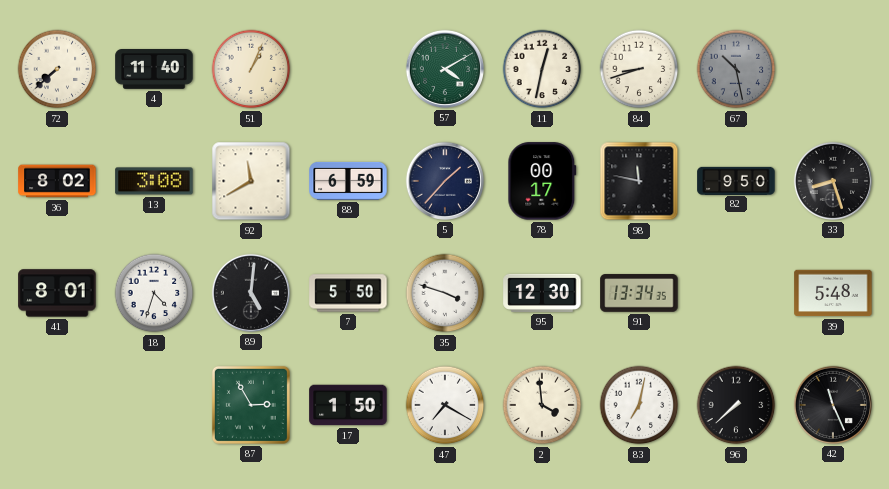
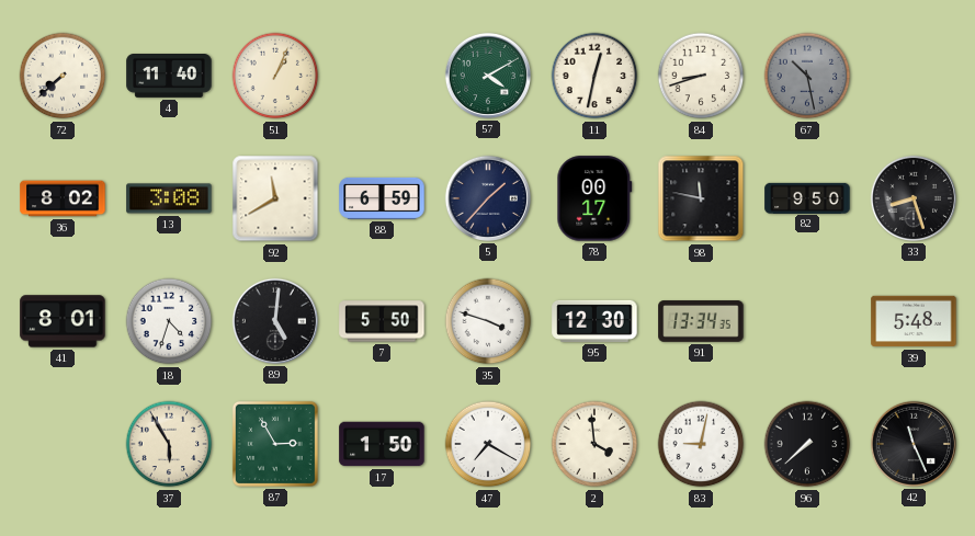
37: none -> 5:55
83: 7:02 -> 9:02
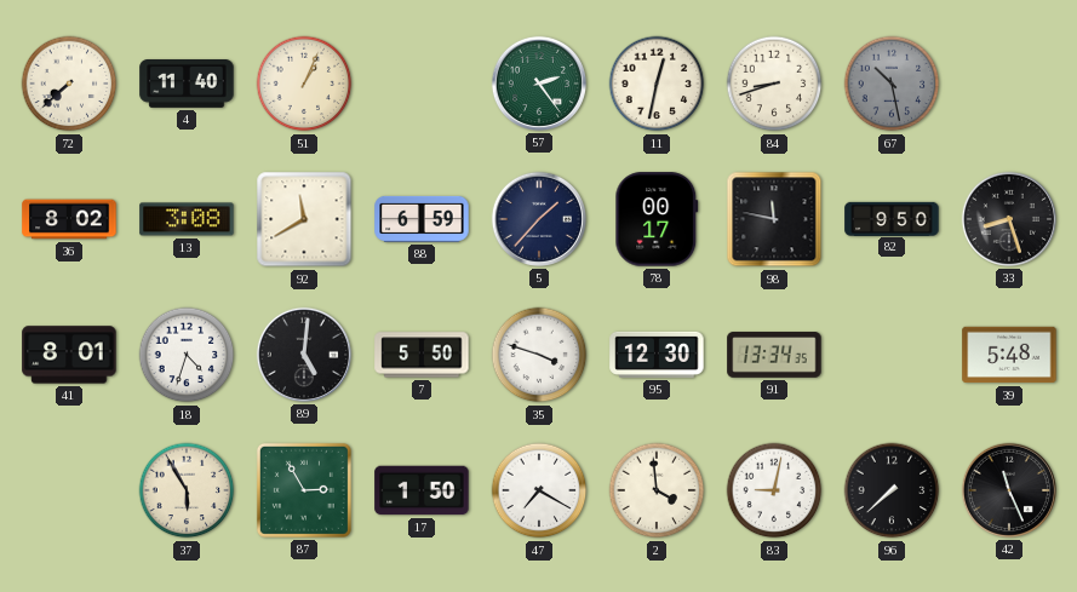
57: 4:10 -> 2:24
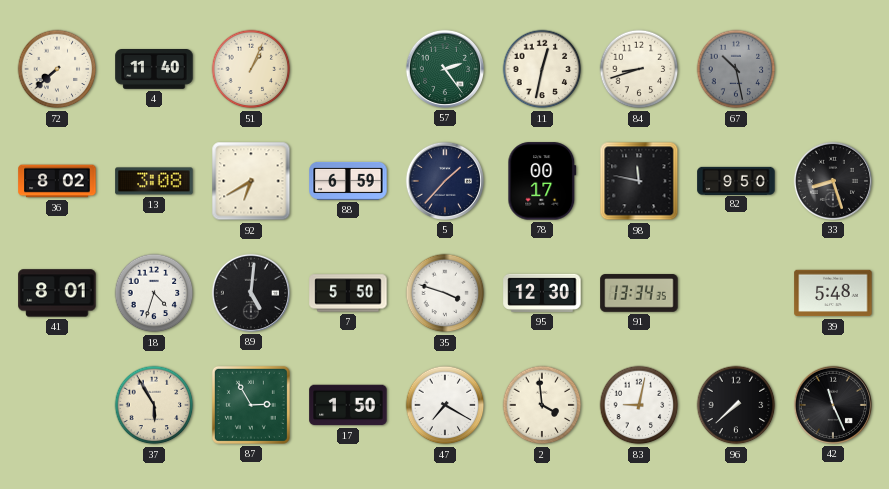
92: 11:40 -> 6:40
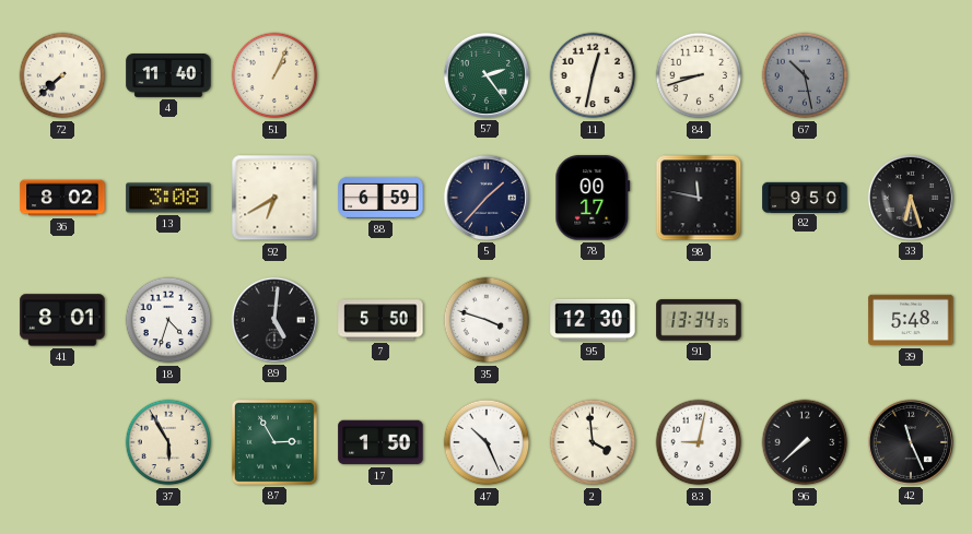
33: 8:27 -> 6:27
47: 7:20 -> 10:26
